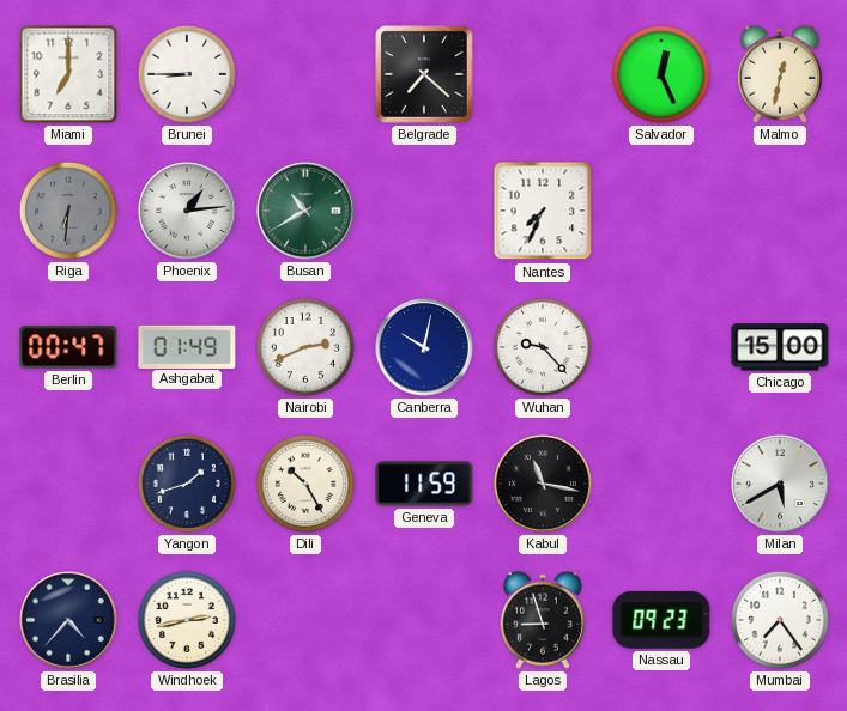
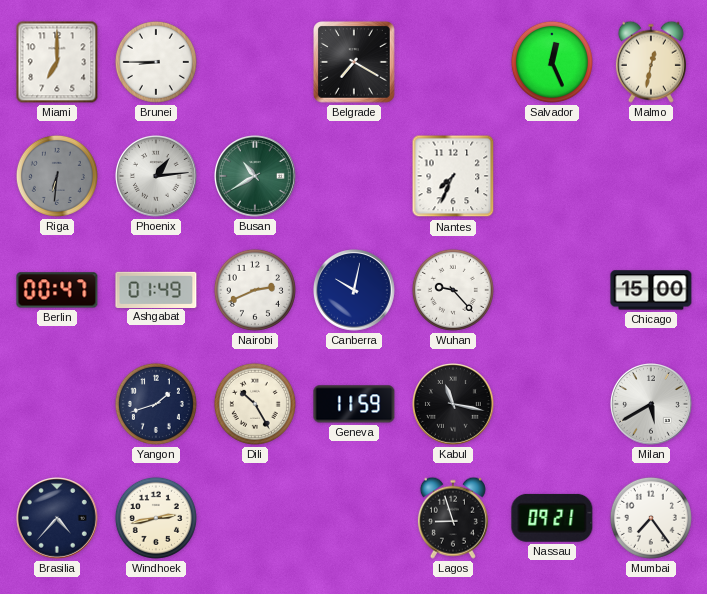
Belgrade: 7:22 -> 7:20
Nassau: 09:23 -> 09:21
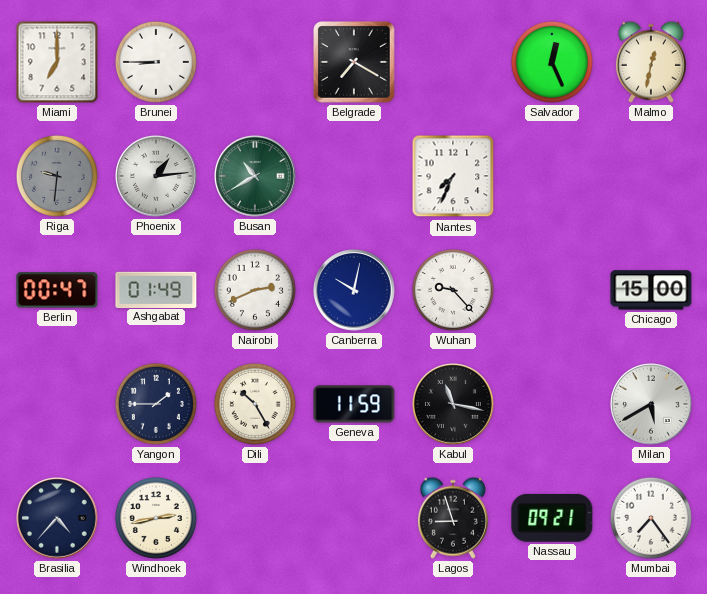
Riga: 6:31 -> 9:31
Yangon: 1:42 -> 1:45
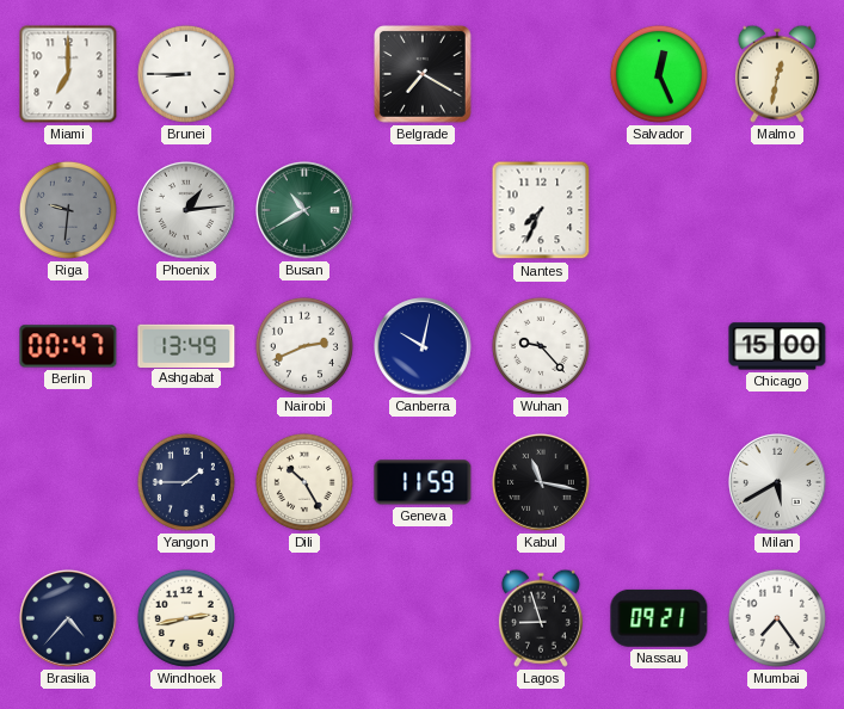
Ashgabat: 01:49 -> 13:49
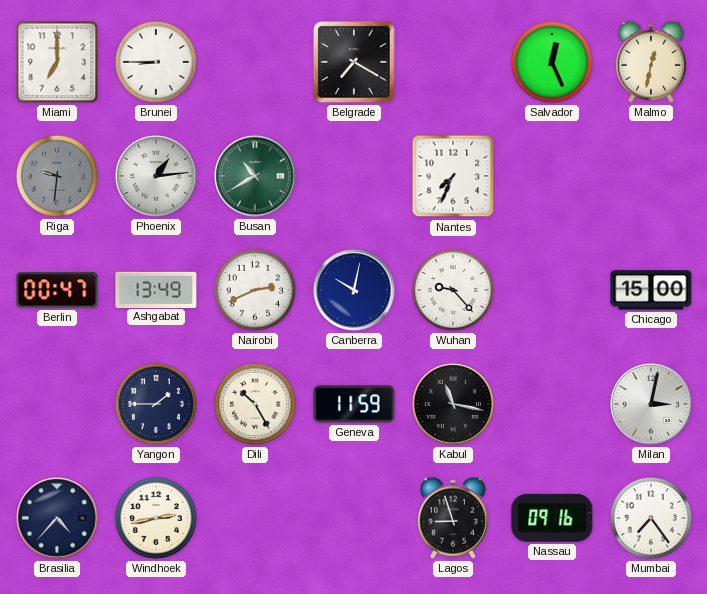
Milan: 5:40 -> 3:02
Nassau: 09:21 -> 09:16
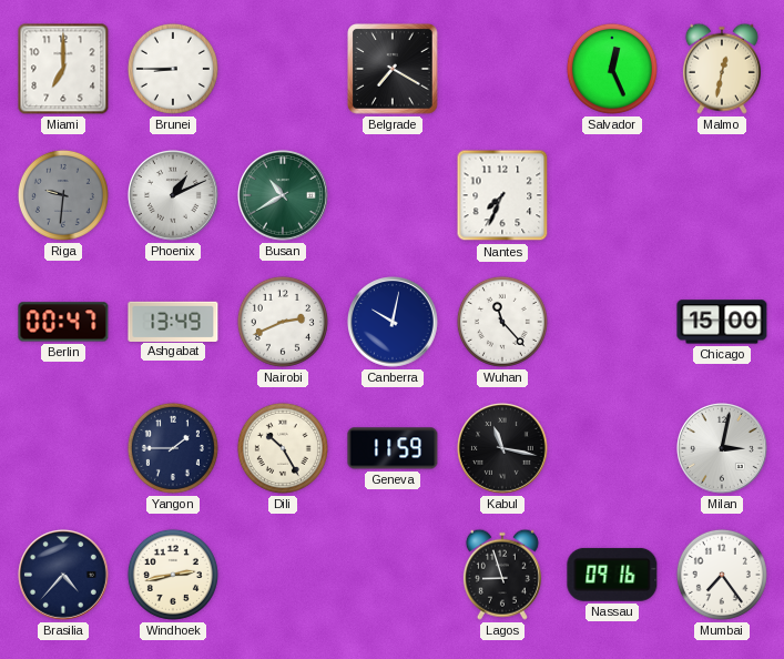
Phoenix: 1:14 -> 1:11
Wuhan: 9:23 -> 11:23
